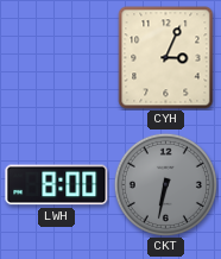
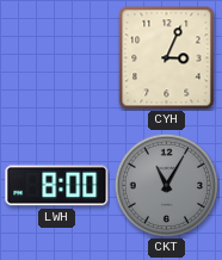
CKT: 6:32 -> 11:05
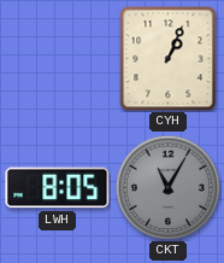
CYH: 3:04 -> 1:04
LWH: 8:00 -> 8:05
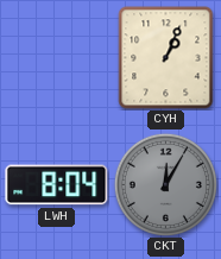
LWH: 8:05 -> 8:04
CKT: 11:05 -> 12:05
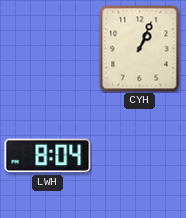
CKT: 12:05 -> none
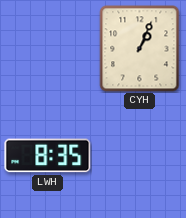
LWH: 8:04 -> 8:35
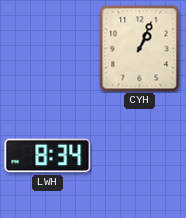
LWH: 8:35 -> 8:34
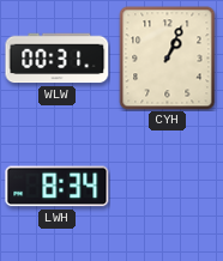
WLW: none -> 00:31
